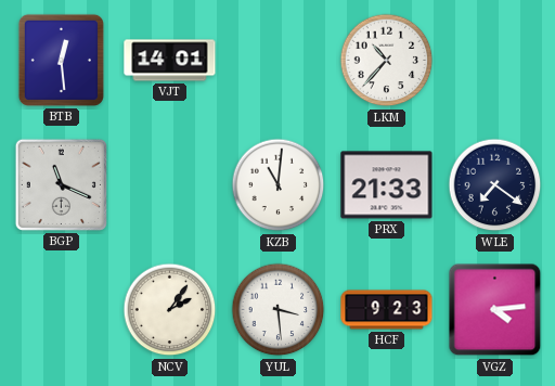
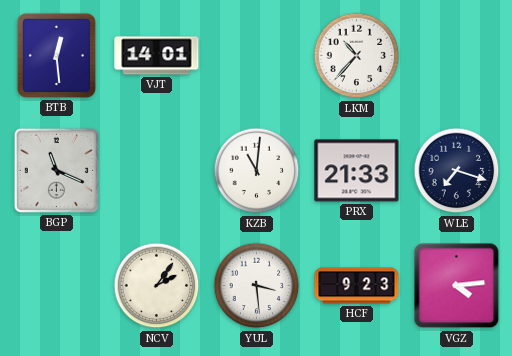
WLE: 7:21 -> 7:18
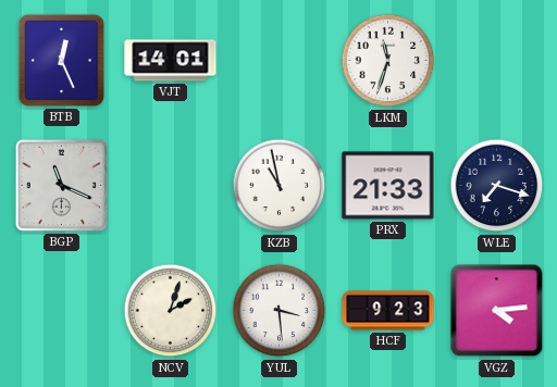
BTB: 12:29 -> 12:26
LKM: 10:37 -> 11:33
KZB: 11:01 -> 10:58
NCV: 2:06 -> 2:03
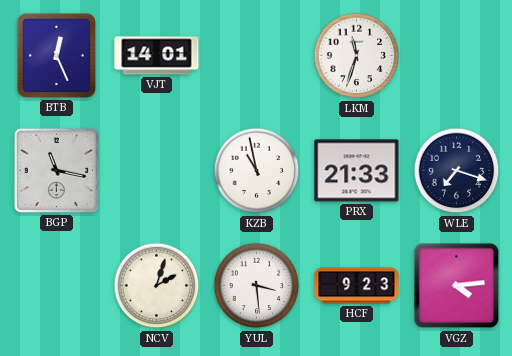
BGP: 11:19 -> 11:17
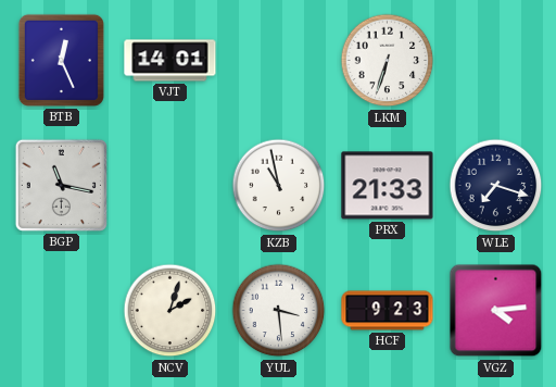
LKM: 11:33 -> 6:33
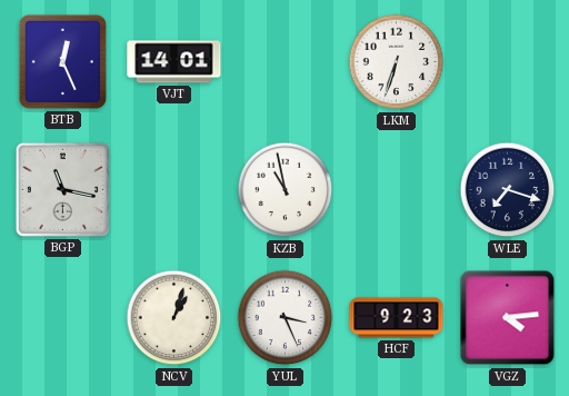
PRX: 21:33 -> none
NCV: 2:03 -> 1:03
YUL: 3:29 -> 3:26
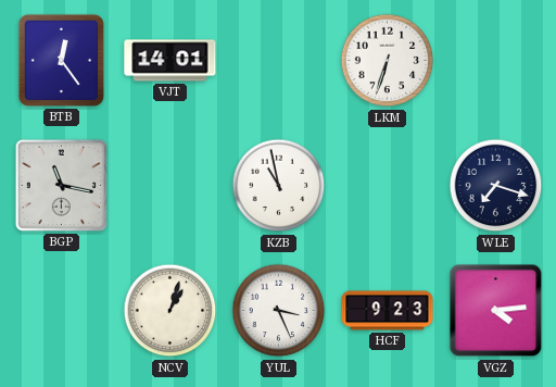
BTB: 12:26 -> 12:24
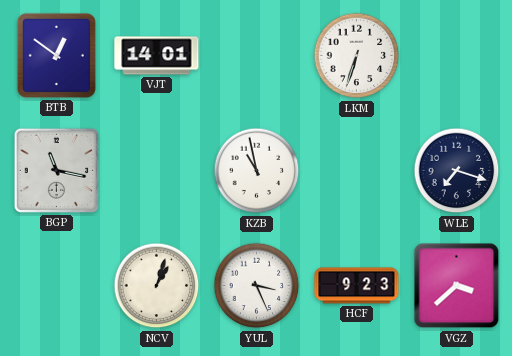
BTB: 12:24 -> 12:51
VGZ: 4:14 -> 3:38
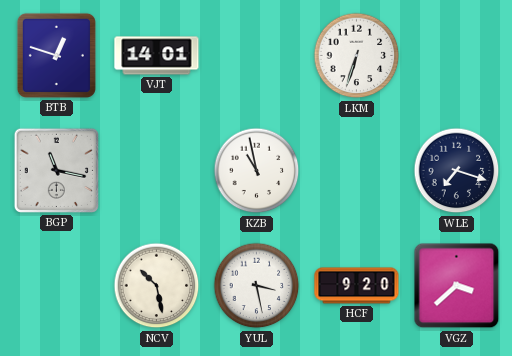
BTB: 12:51 -> 12:48
NCV: 1:03 -> 10:28
YUL: 3:26 -> 3:28
HCF: 9:23 -> 9:20
